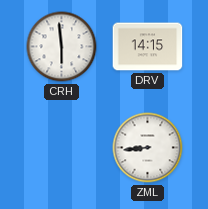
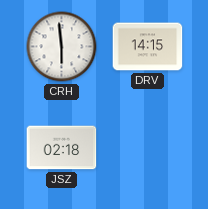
JSZ: none -> 02:18
ZML: 8:44 -> none
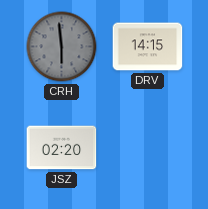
CRH dial: white -> grey
JSZ: 02:18 -> 02:20
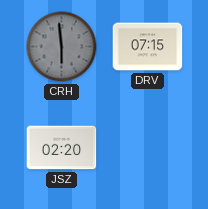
DRV: 14:15 -> 07:15
